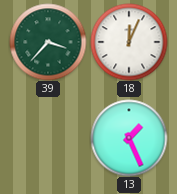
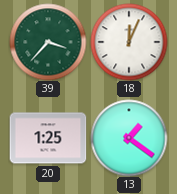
20: none -> 1:25
13: 1:26 -> 1:21
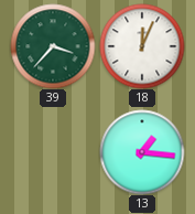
20: 1:25 -> none
13: 1:21 -> 1:16
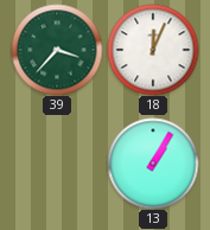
13: 1:16 -> 1:05
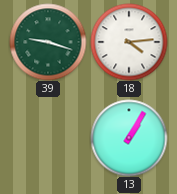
39: 3:37 -> 9:18
18: 12:04 -> 4:14
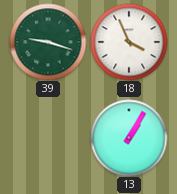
18: 4:14 -> 3:56
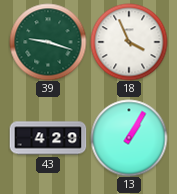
43: none -> 4:29
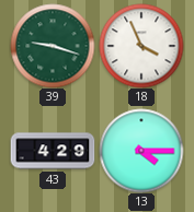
13: 1:05 -> 4:15
